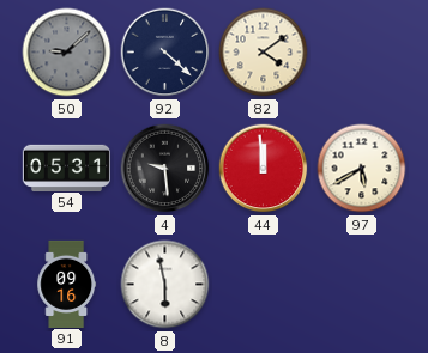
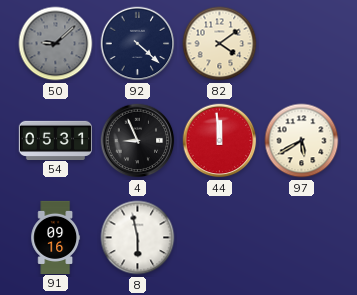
4: 9:29 -> 8:56
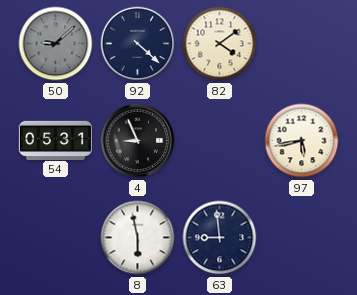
44: 11:59 -> none
97: 5:40 -> 5:43
91: 09:16 -> none
63: none -> 8:59
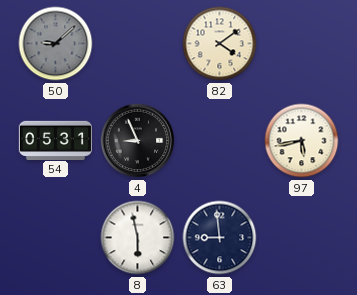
92: 4:22 -> none
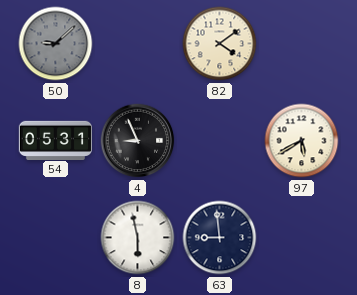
97: 5:43 -> 5:40
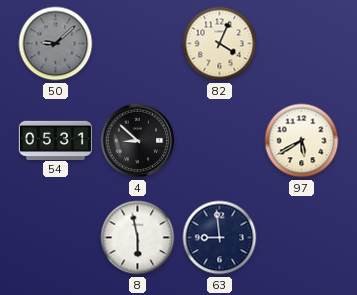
82: 4:09 -> 4:04
4: 8:56 -> 8:52
